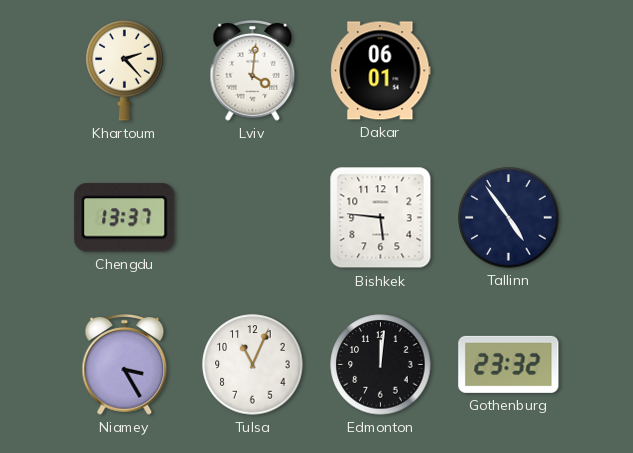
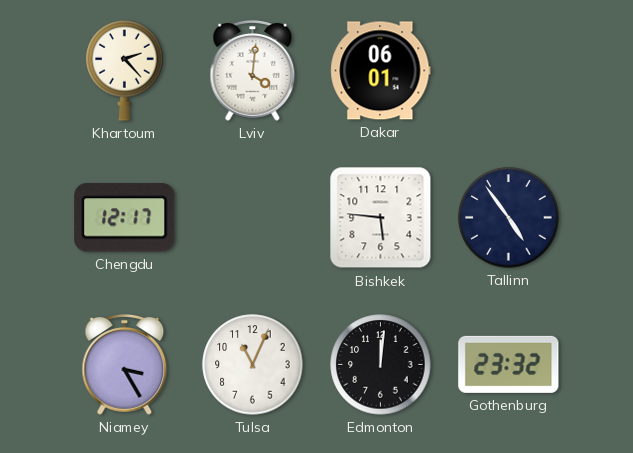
Chengdu: 13:37 -> 12:17
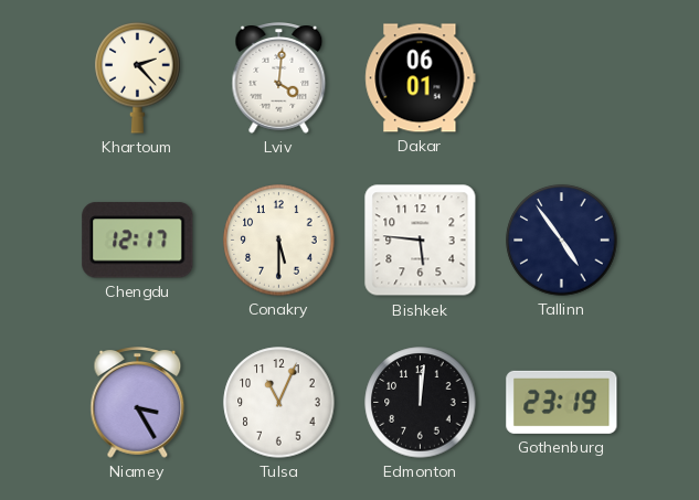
Conakry: none -> 5:30
Gothenburg: 23:32 -> 23:19
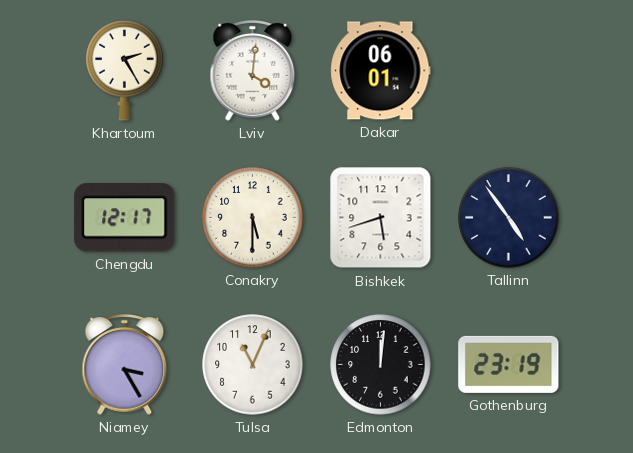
Khartoum: 2:23 -> 2:25
Bishkek: 5:46 -> 5:42
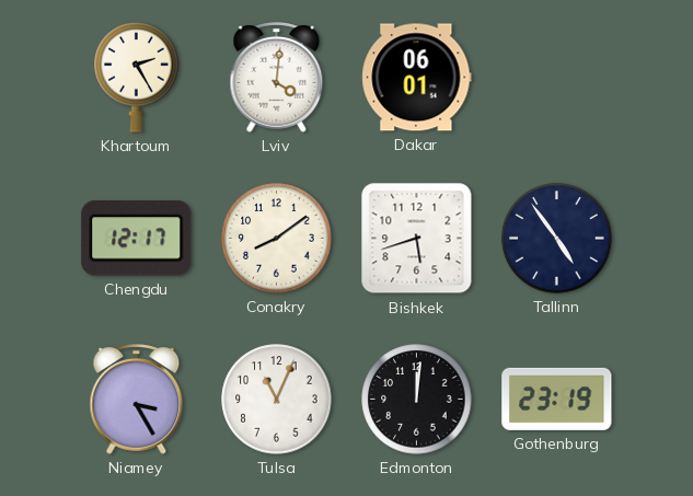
Conakry: 5:30 -> 8:09
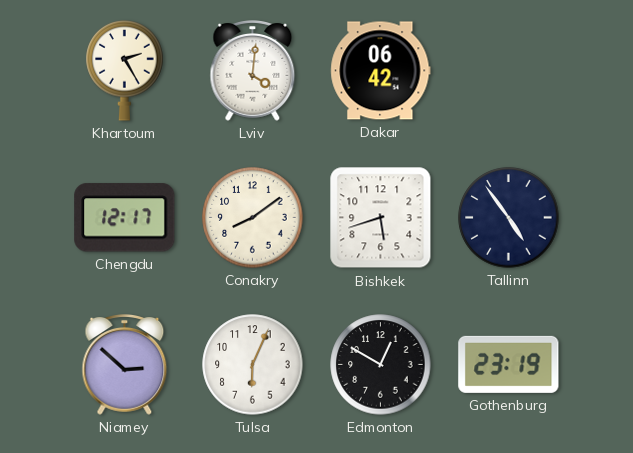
Dakar: 06:01 -> 06:42
Niamey: 3:25 -> 2:52
Tulsa: 11:04 -> 6:04
Edmonton: 12:01 -> 12:50
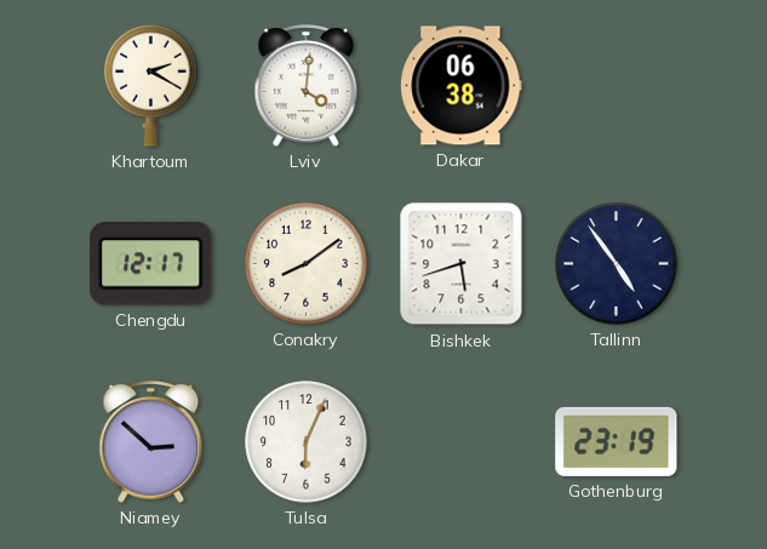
Khartoum: 2:25 -> 2:20
Dakar: 06:42 -> 06:38
Edmonton: 12:50 -> none
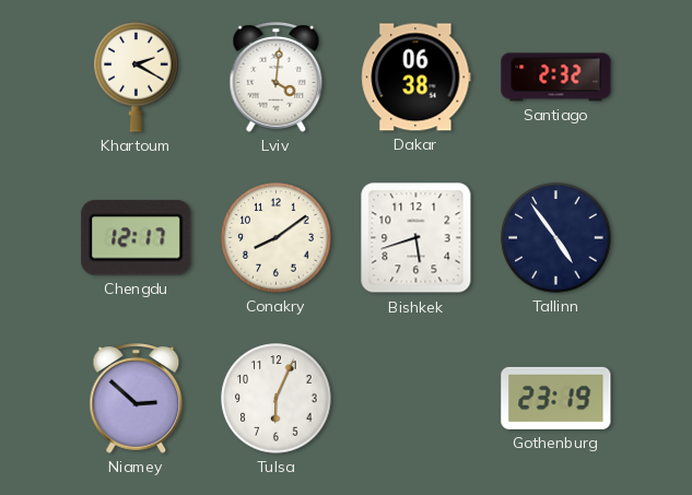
Santiago: none -> 2:32
